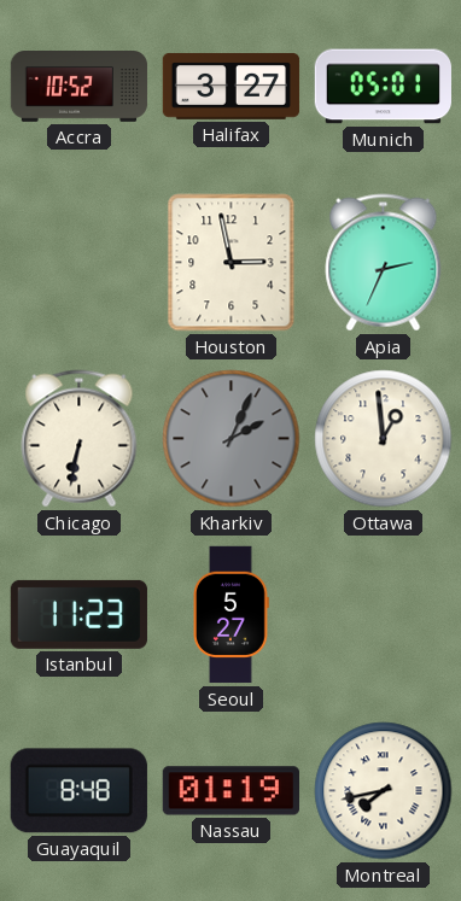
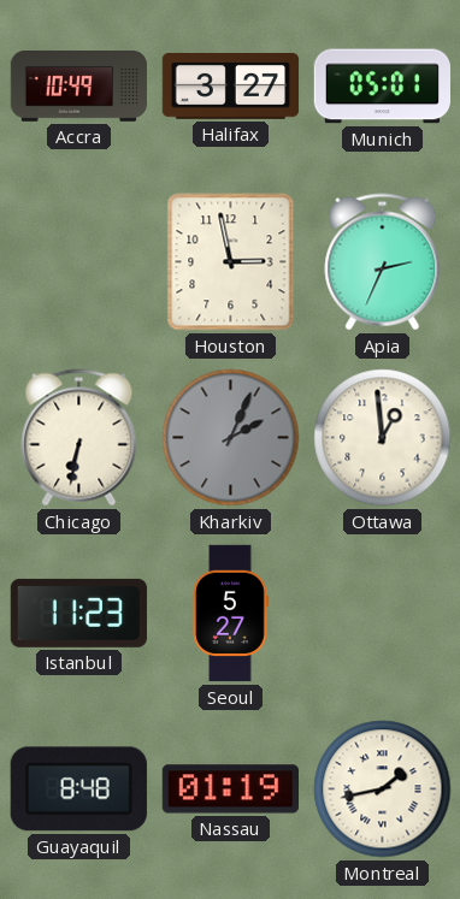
Accra: 10:52 -> 10:49
Montreal: 7:43 -> 1:43
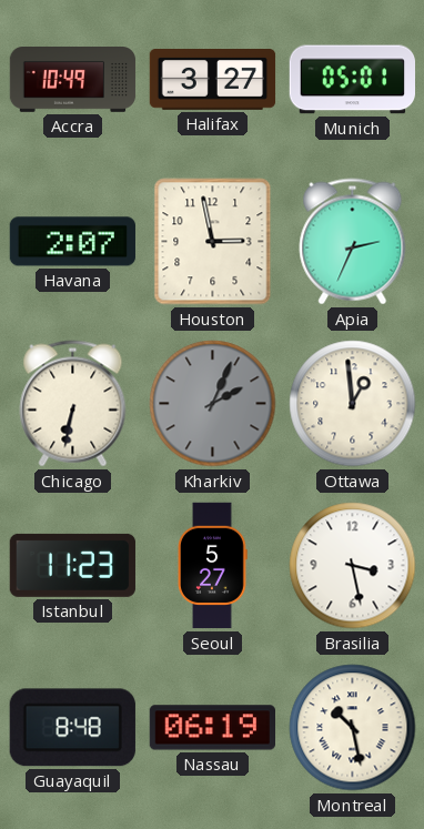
Havana: none -> 2:07
Brasilia: none -> 3:28
Nassau: 01:19 -> 06:19
Montreal: 1:43 -> 10:28
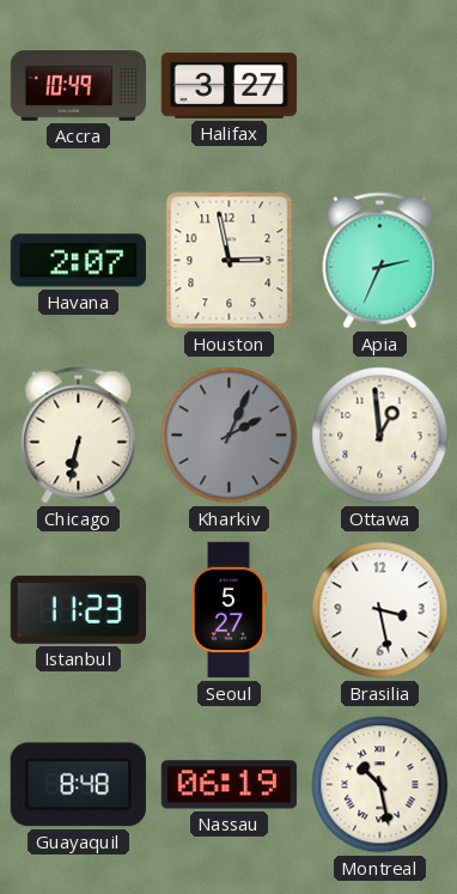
Munich: 05:01 -> none
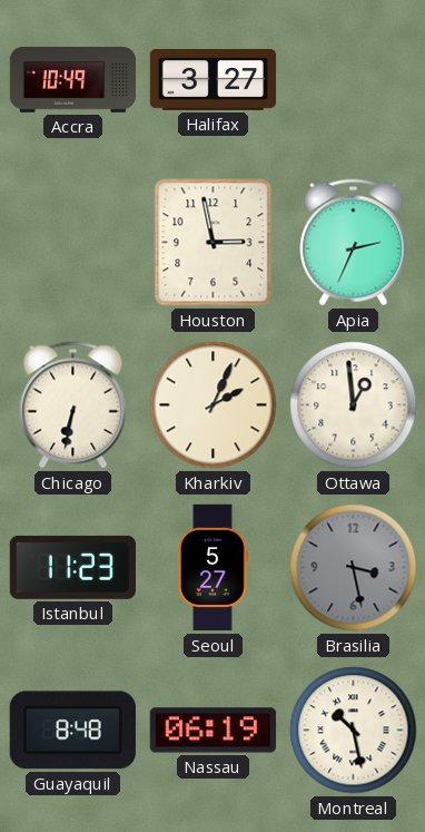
Havana: 2:07 -> none
Kharkiv dial: grey -> cream
Brasilia dial: white -> grey
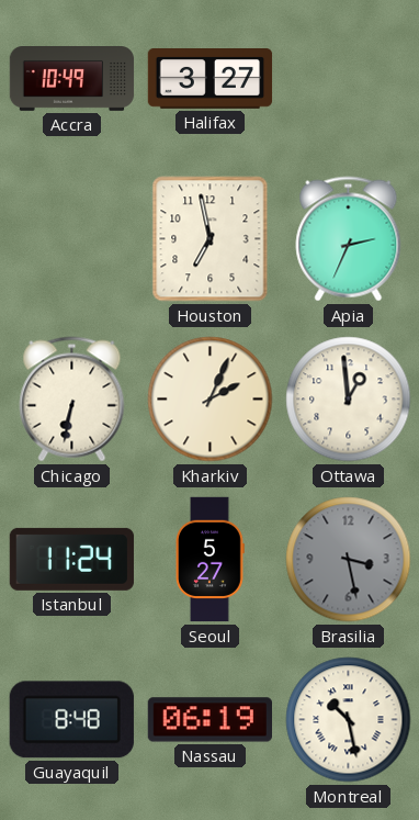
Houston: 2:58 -> 6:58
Istanbul: 11:23 -> 11:24
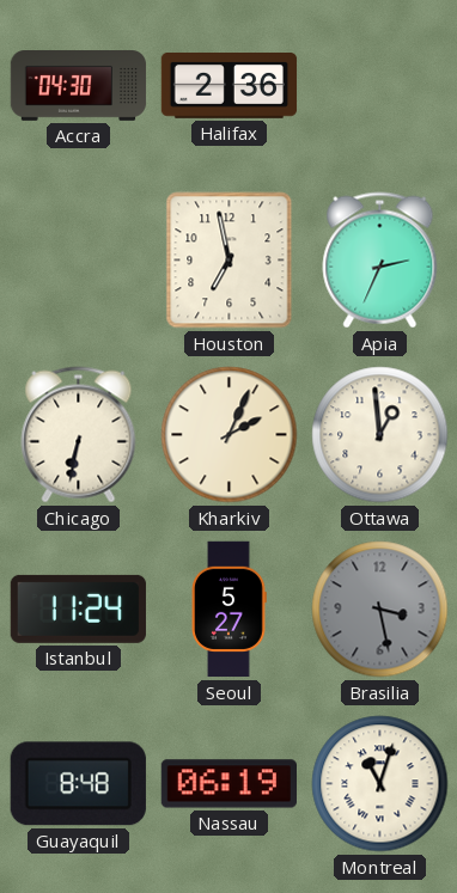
Accra: 10:49 -> 04:30
Halifax: 3:27 -> 2:36
Montreal: 10:28 -> 11:03
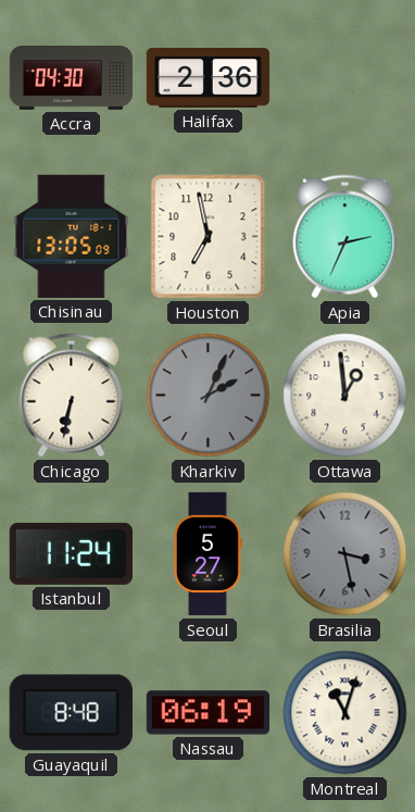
Chisinau: none -> 13:05
Kharkiv dial: cream -> grey
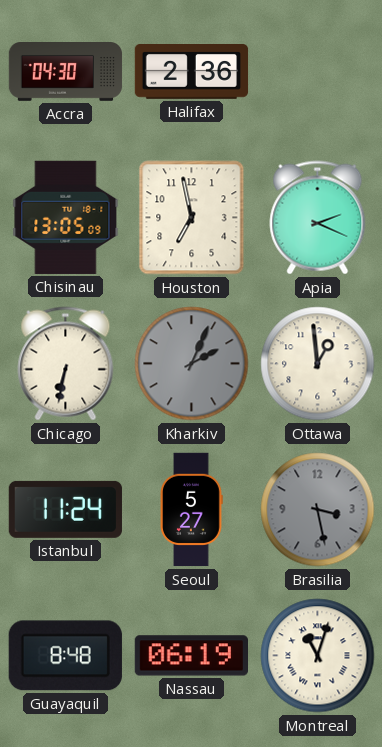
Apia: 2:34 -> 2:19
